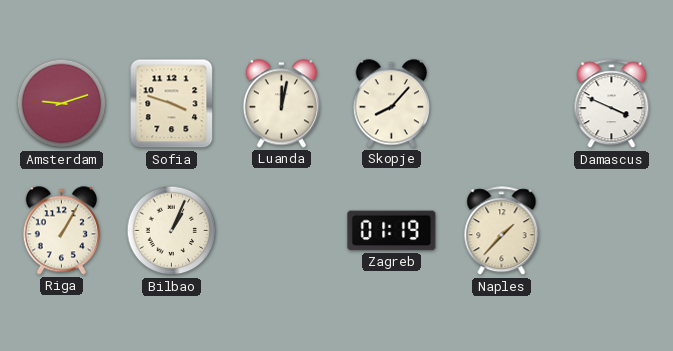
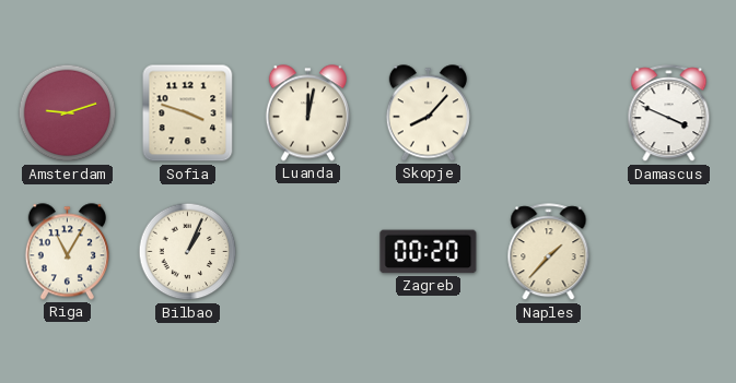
Riga: 1:05 -> 11:05
Zagreb: 01:19 -> 00:20
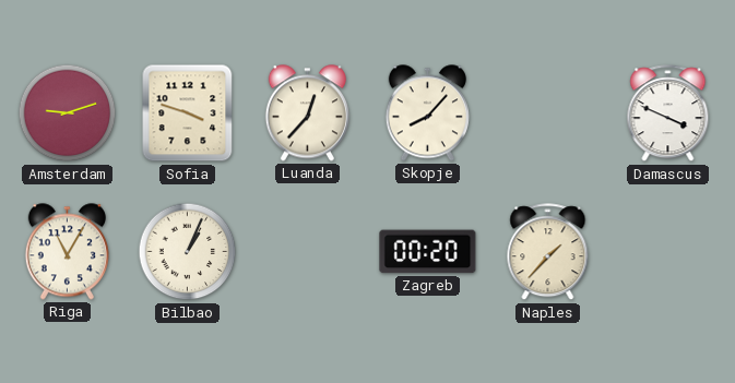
Luanda: 12:02 -> 12:37
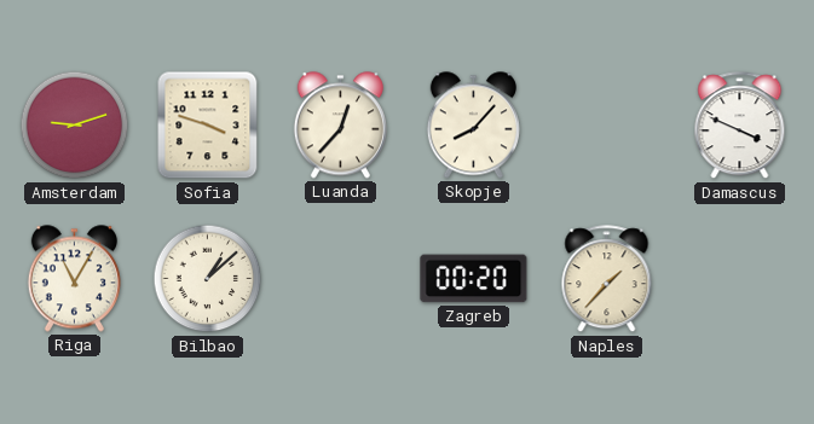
Bilbao: 1:04 -> 1:08
